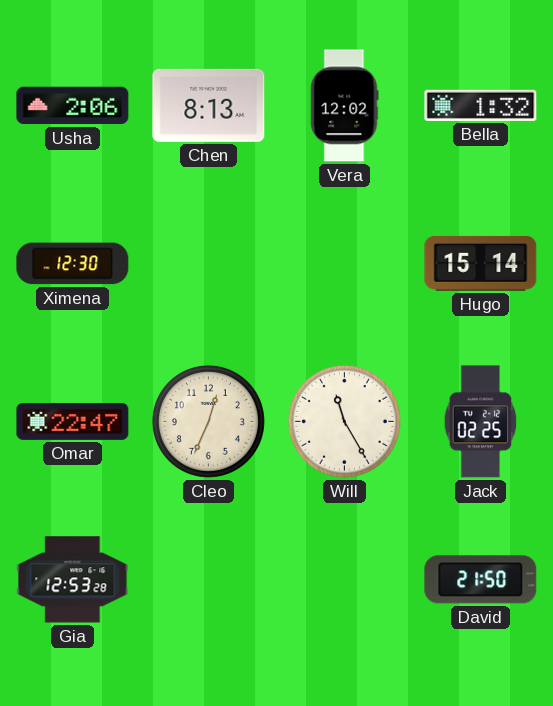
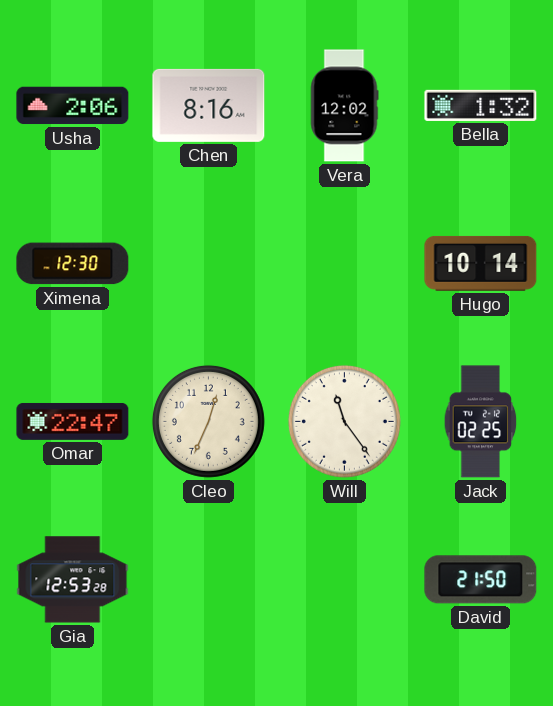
Chen: 8:13 -> 8:16
Hugo: 15:14 -> 10:14
Will: 11:25 -> 11:24
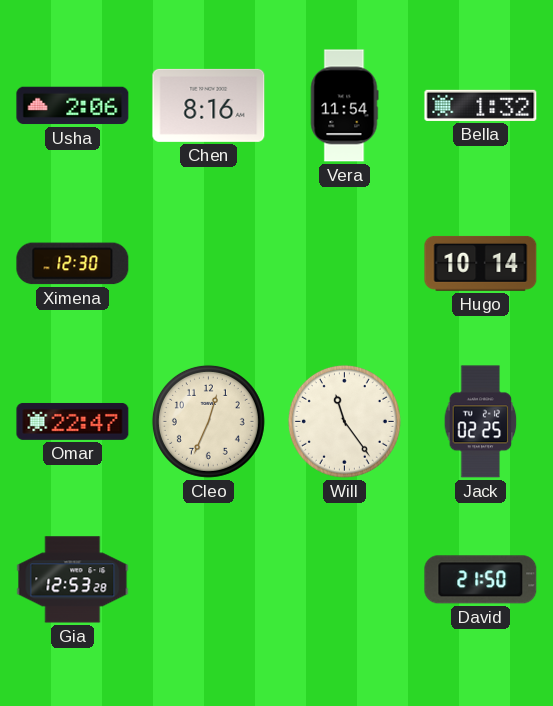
Vera: 12:02 -> 11:54
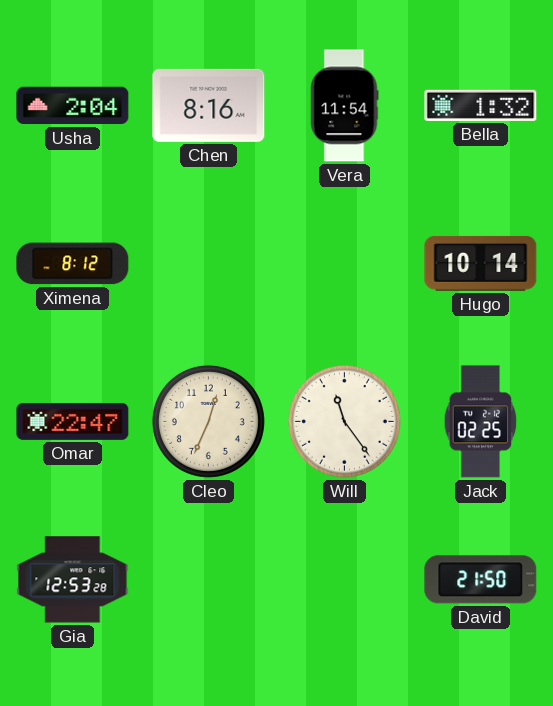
Usha: 2:06 -> 2:04
Ximena: 12:30 -> 8:12
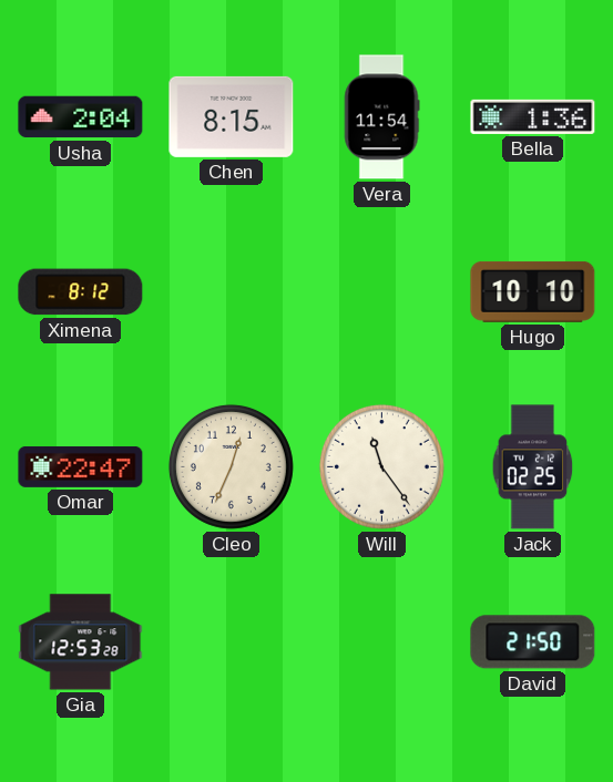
Chen: 8:16 -> 8:15
Bella: 1:32 -> 1:36
Hugo: 10:14 -> 10:10
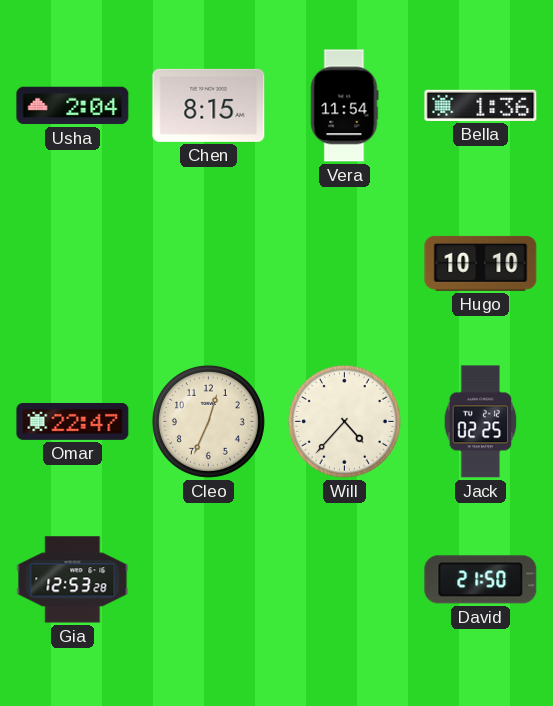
Ximena: 8:12 -> none
Will: 11:24 -> 4:37
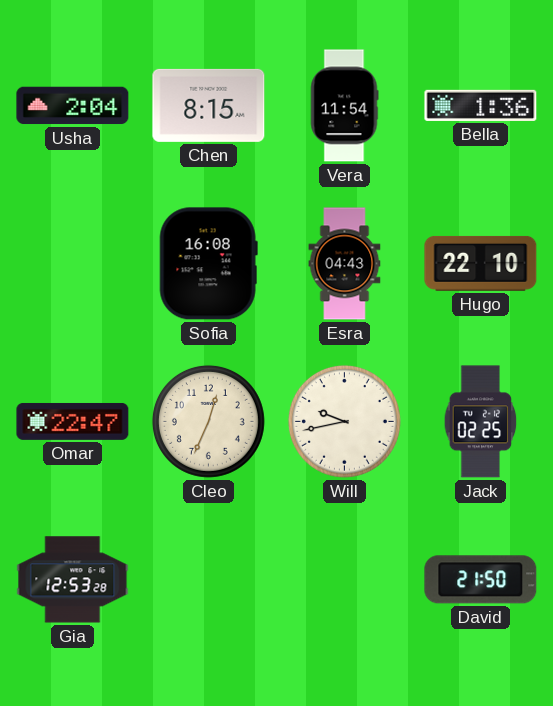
Sofia: none -> 16:08
Esra: none -> 04:43
Hugo: 10:10 -> 22:10
Will: 4:37 -> 9:43
